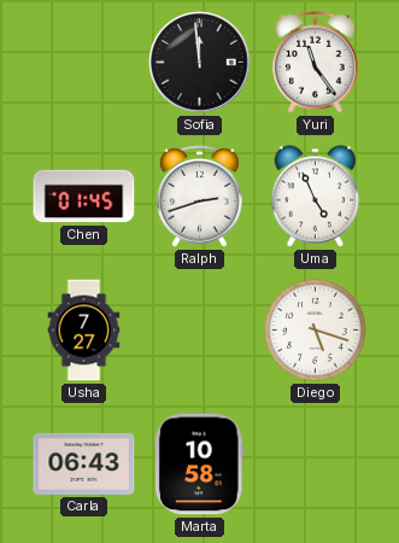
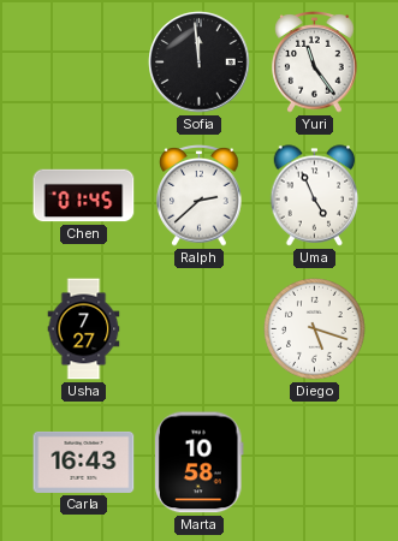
Ralph: 2:42 -> 2:38
Carla: 06:43 -> 16:43
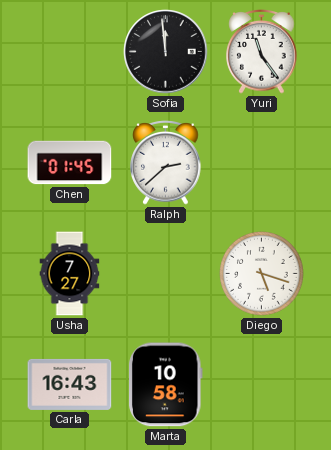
Uma: 4:56 -> none
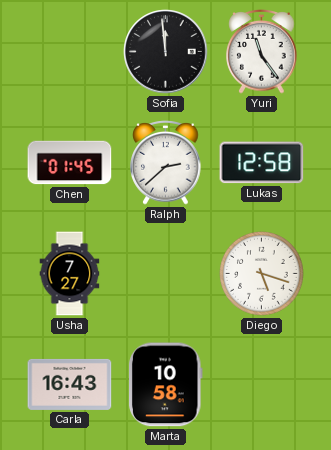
Lukas: none -> 12:58
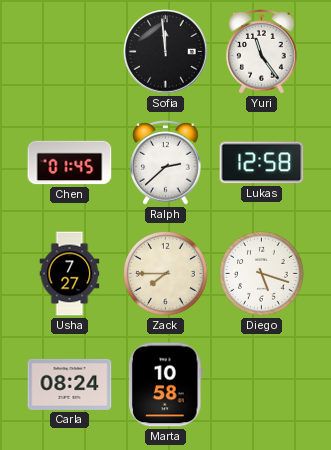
Zack: none -> 7:45
Carla: 16:43 -> 08:24
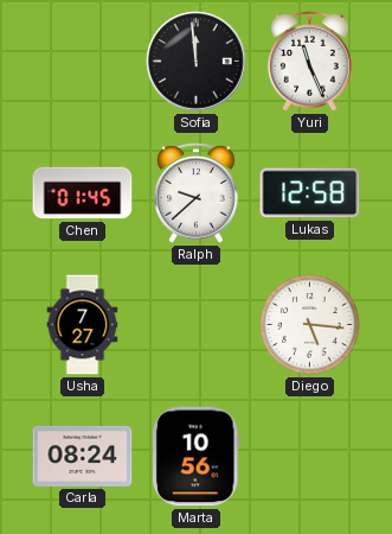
Yuri: 11:24 -> 11:26
Ralph: 2:38 -> 9:38
Zack: 7:45 -> none
Diego: 5:18 -> 5:16
Marta: 10:58 -> 10:56
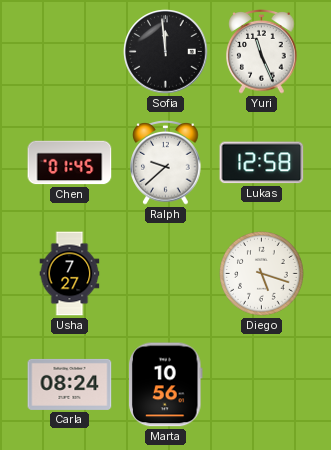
Diego: 5:16 -> 5:18
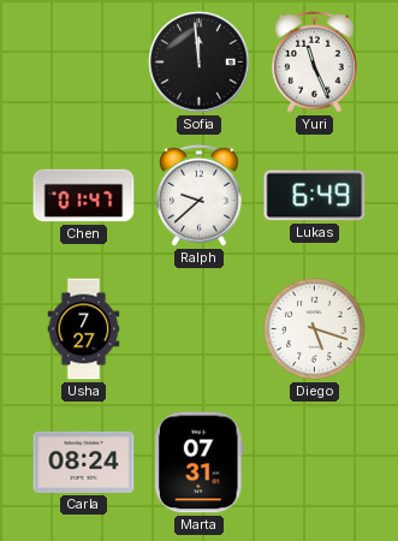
Chen: 01:45 -> 01:47
Lukas: 12:58 -> 6:49
Marta: 10:56 -> 07:31
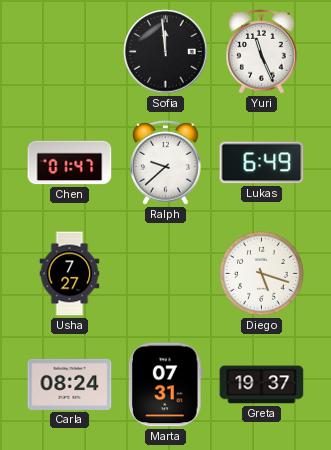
Greta: none -> 19:37
